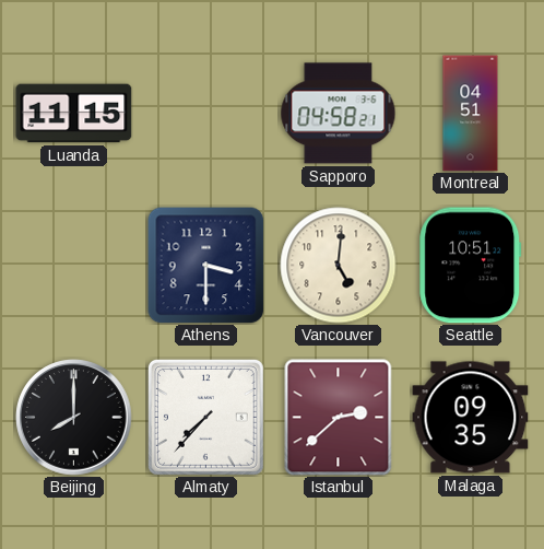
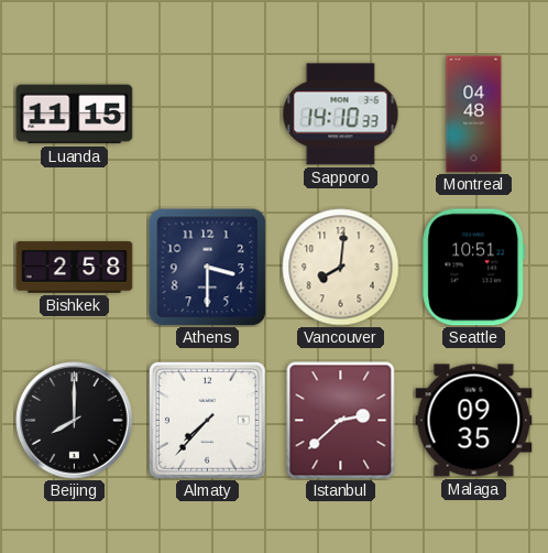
Sapporo: 04:58 -> 14:10
Montreal: 04:51 -> 04:48
Bishkek: none -> 2:58
Vancouver: 5:01 -> 8:01
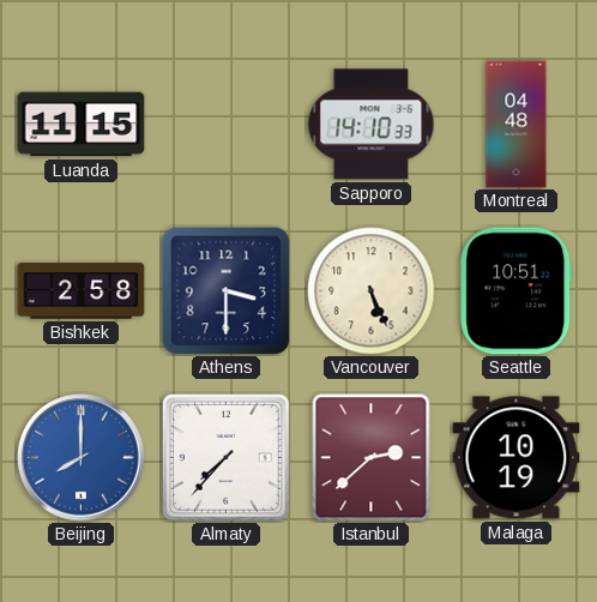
Vancouver: 8:01 -> 5:26
Beijing dial: black -> blue
Malaga: 09:35 -> 10:19
